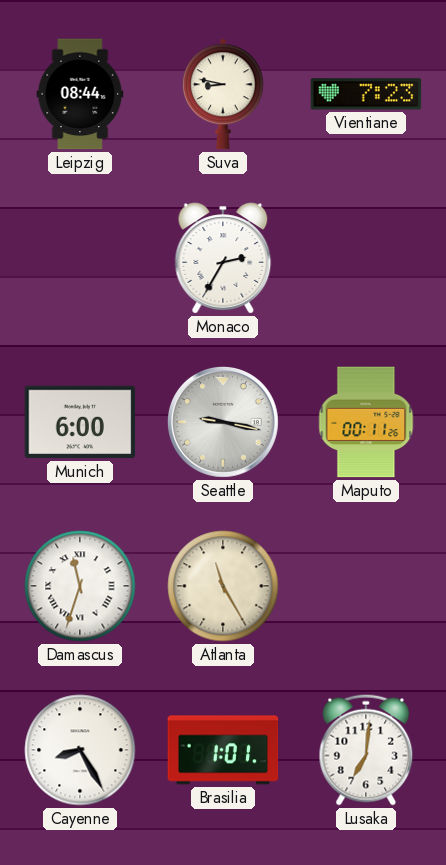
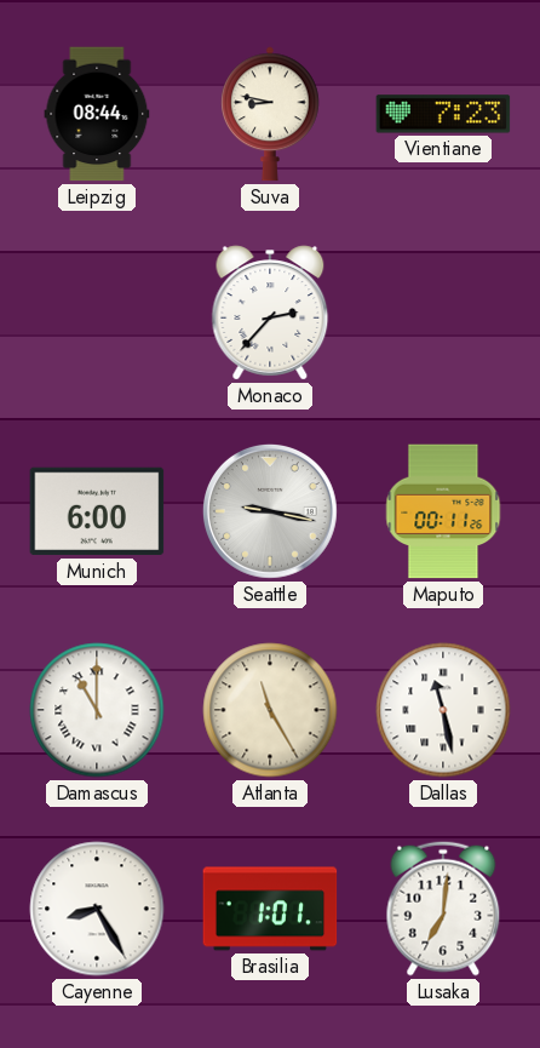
Monaco: 2:35 -> 2:37
Damascus: 11:33 -> 11:00
Dallas: none -> 11:28
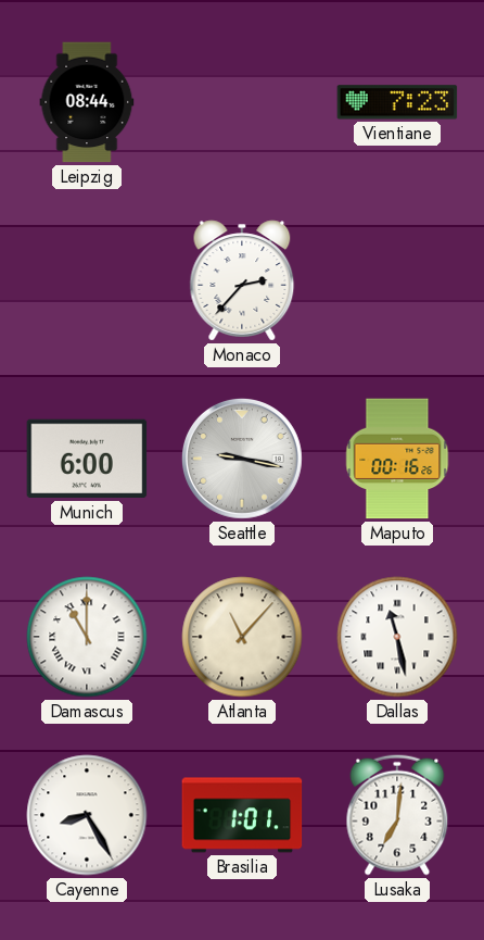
Suva: 8:47 -> none
Maputo: 00:11 -> 00:16
Atlanta: 11:25 -> 11:07
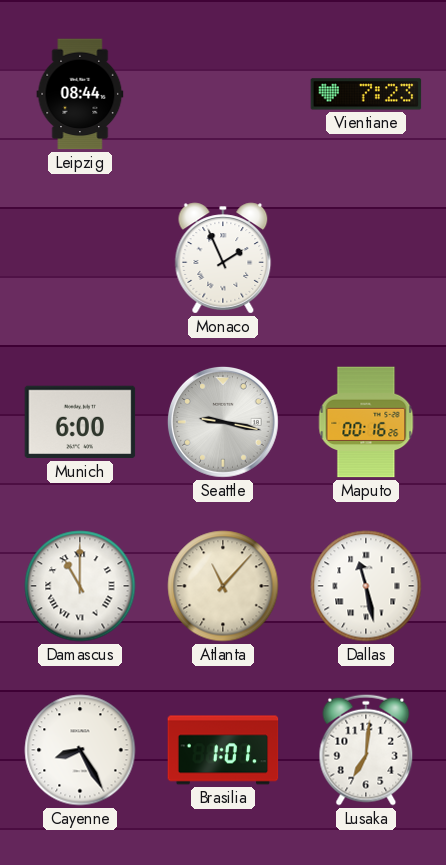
Monaco: 2:37 -> 1:56
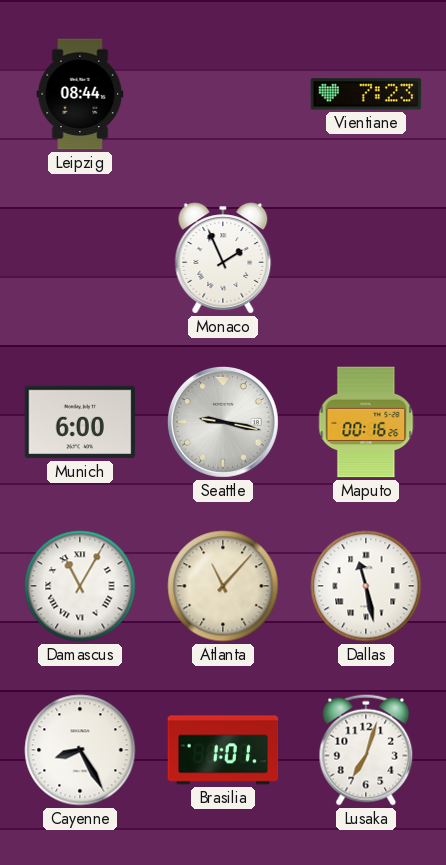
Damascus: 11:00 -> 11:05
Lusaka: 7:01 -> 7:03
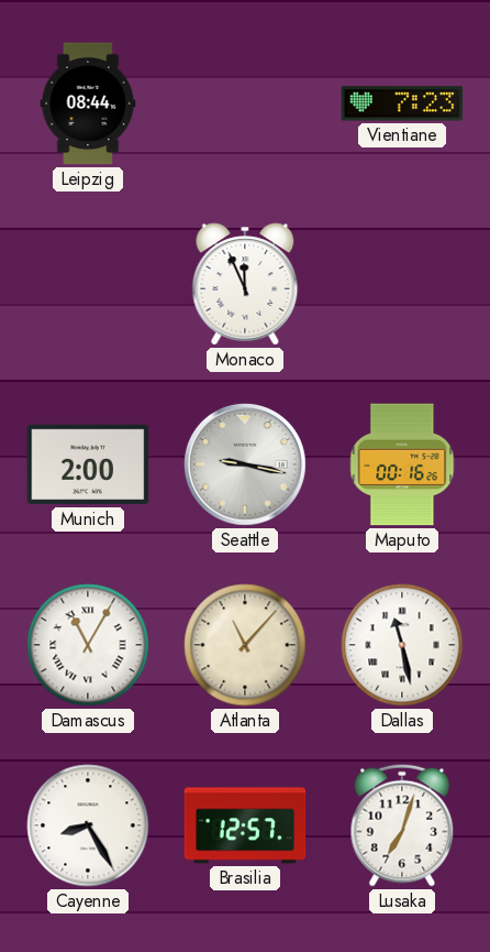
Monaco: 1:56 -> 11:56
Munich: 6:00 -> 2:00
Brasilia: 1:01 -> 12:57
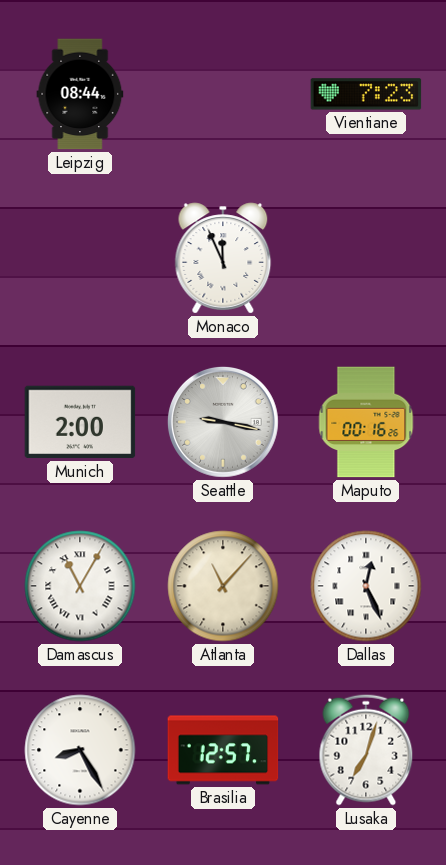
Dallas: 11:28 -> 12:26
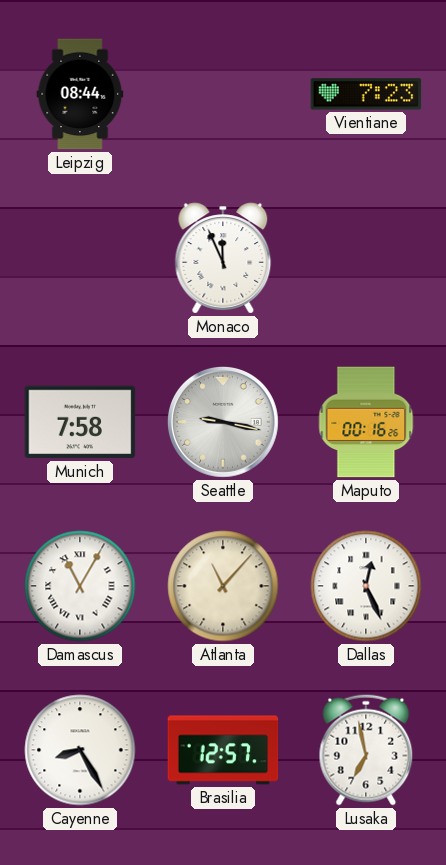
Munich: 2:00 -> 7:58
Lusaka: 7:03 -> 6:58
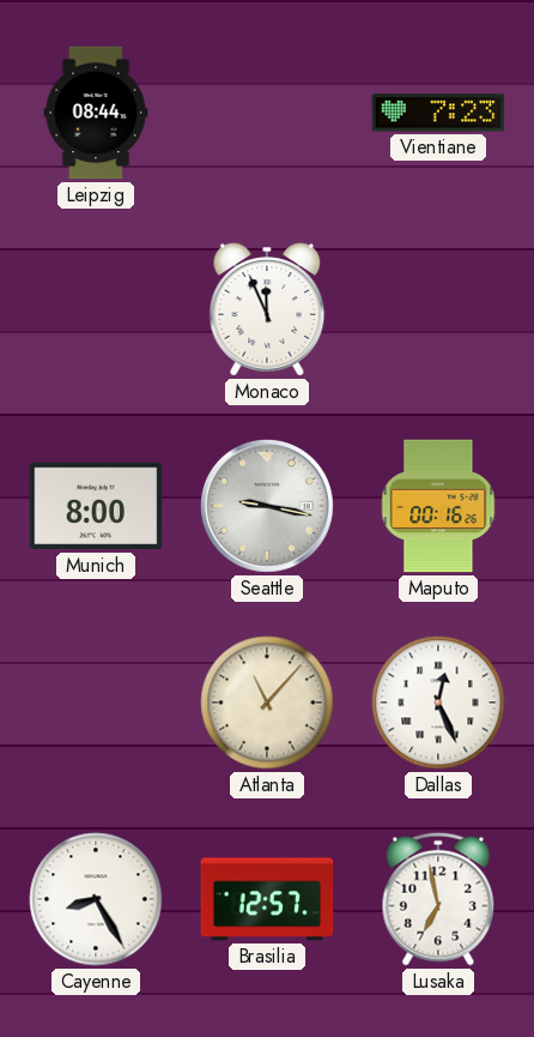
Munich: 7:58 -> 8:00
Damascus: 11:05 -> none
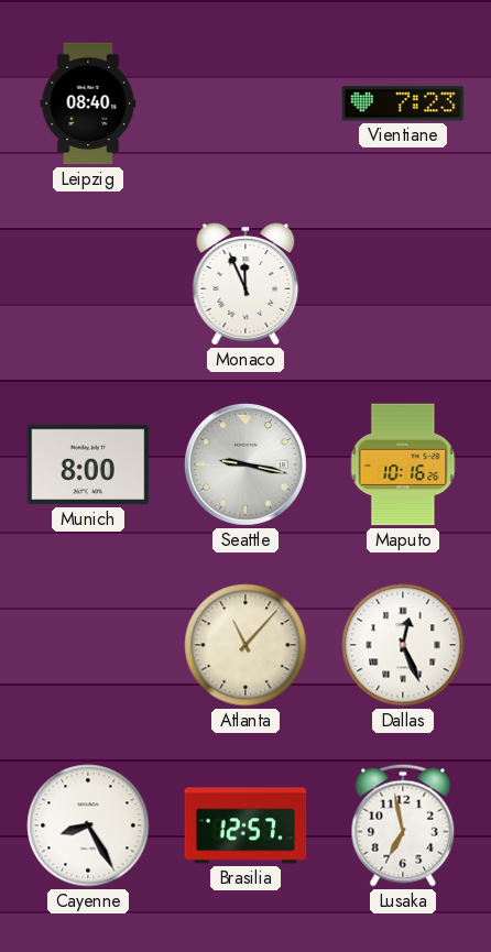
Leipzig: 08:44 -> 08:40
Maputo: 00:16 -> 10:16
